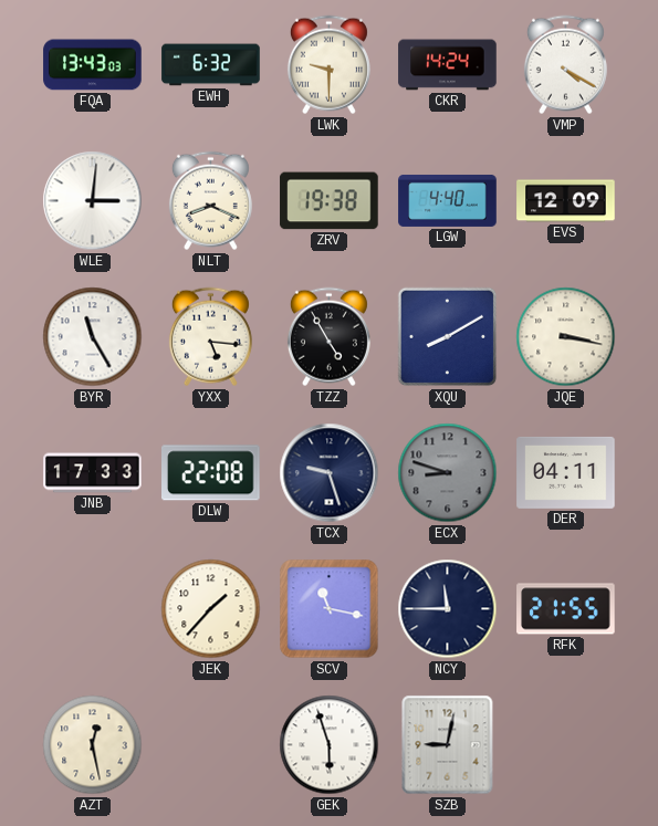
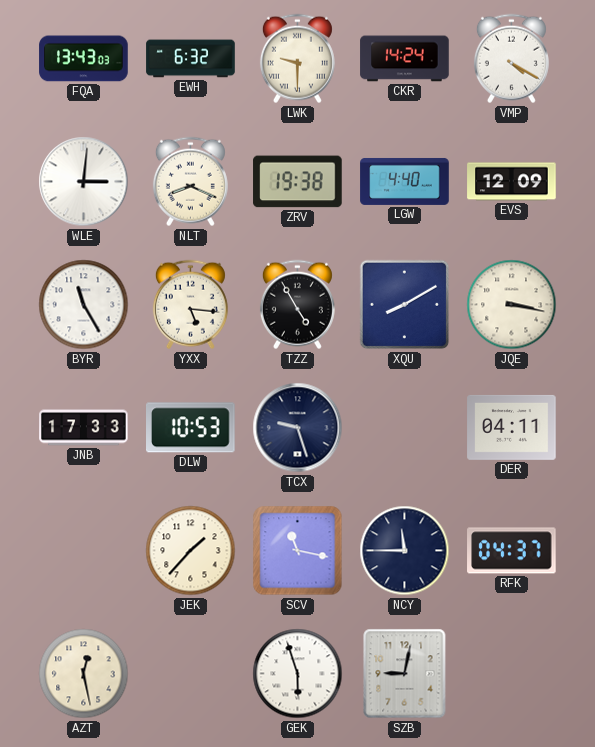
DLW: 22:08 -> 10:53
ECX: 8:48 -> none
RFK: 21:55 -> 04:37
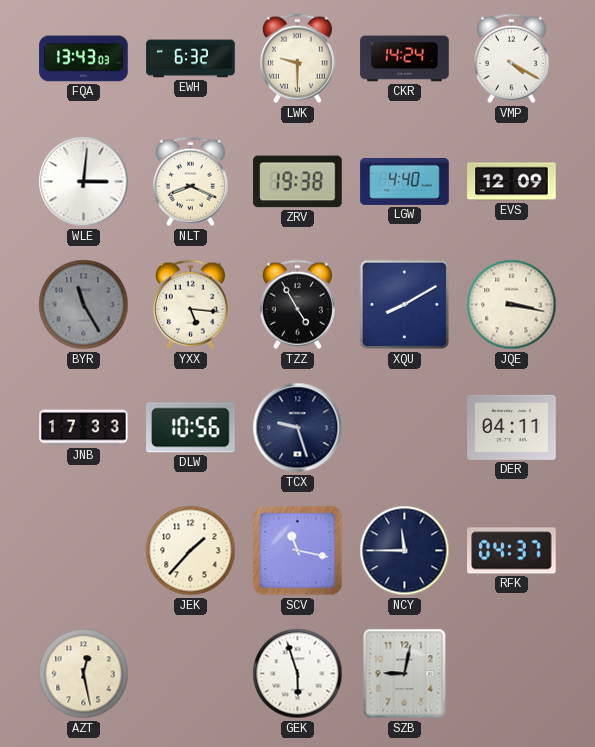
BYR dial: white -> grey
DLW: 10:53 -> 10:56
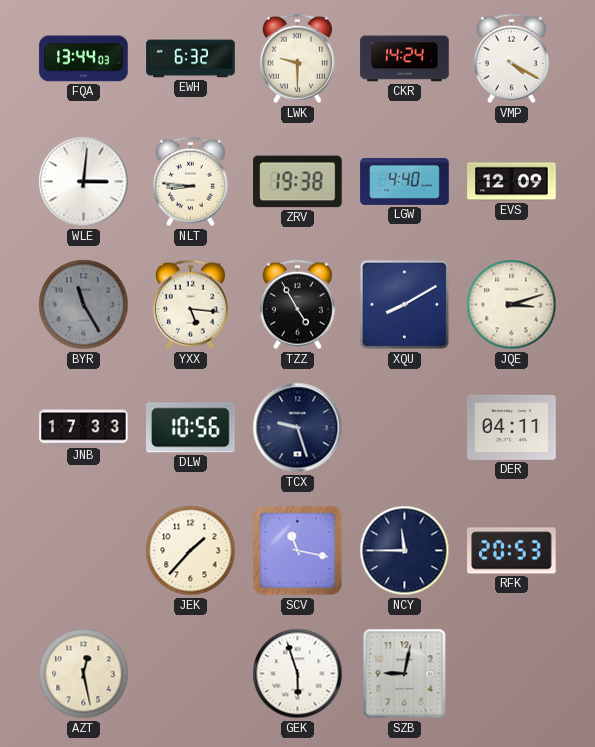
FQA: 13:43 -> 13:44
NLT: 8:19 -> 8:46
JQE: 3:17 -> 3:12
RFK: 04:37 -> 20:53
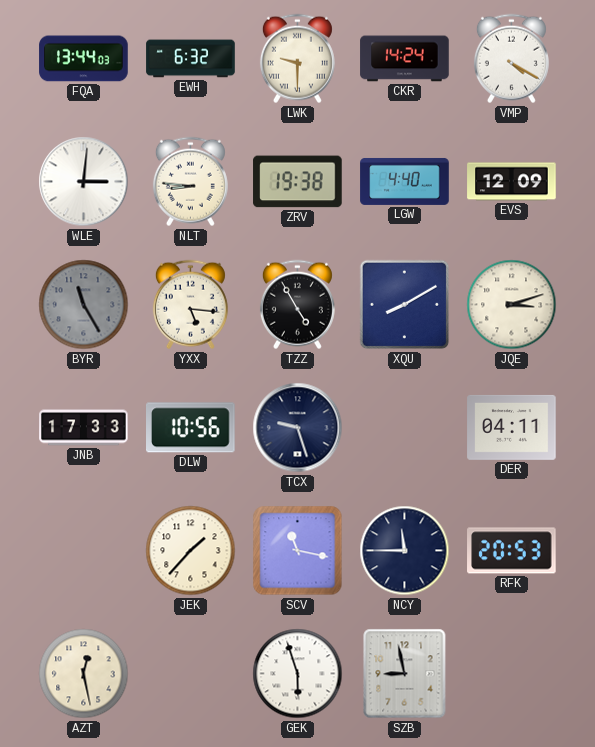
SZB: 9:02 -> 8:58
